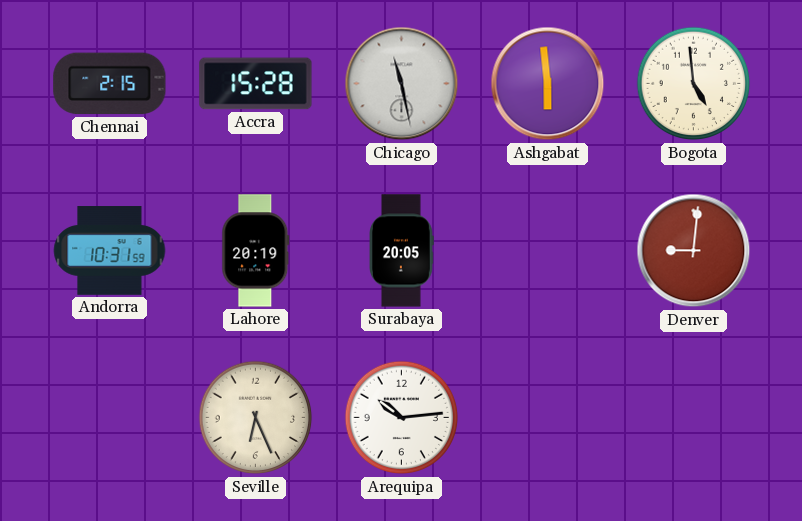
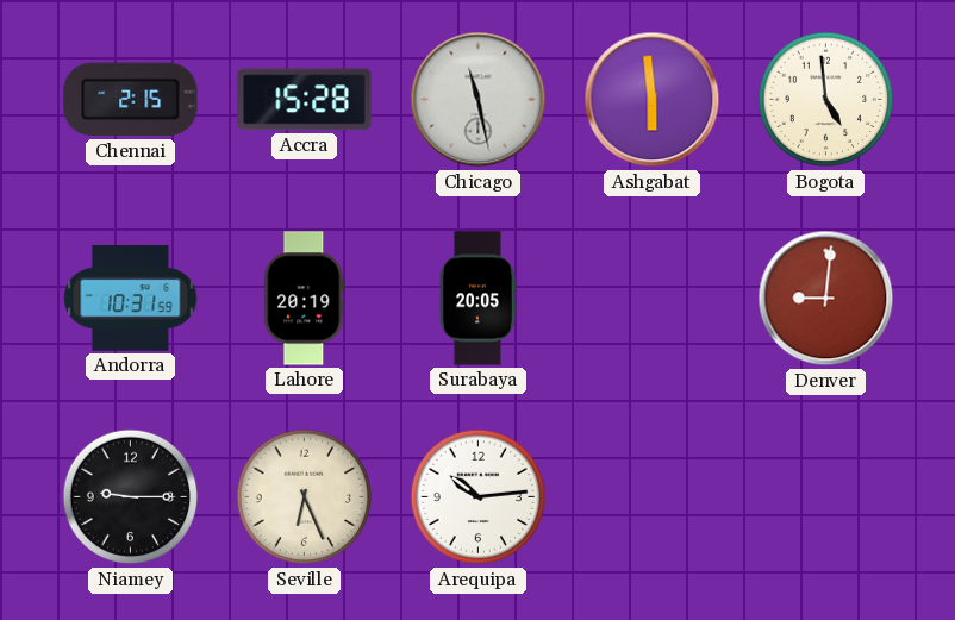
Niamey: none -> 9:15
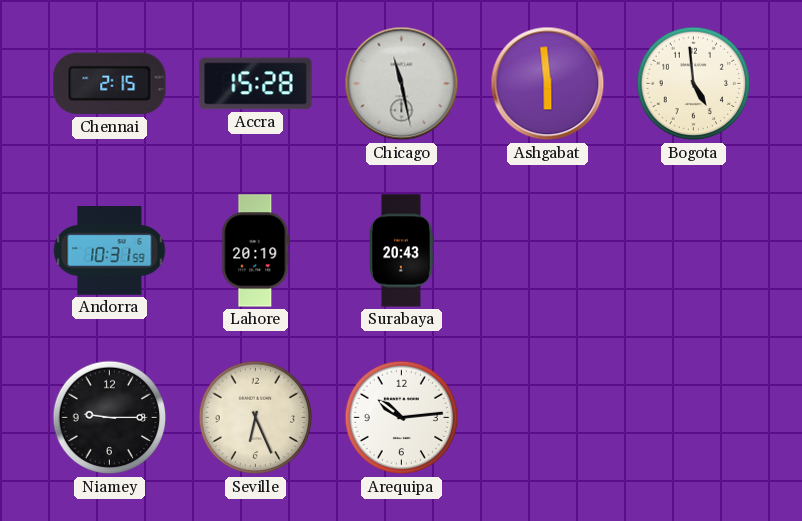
Surabaya: 20:05 -> 20:43
Denver: 9:01 -> none
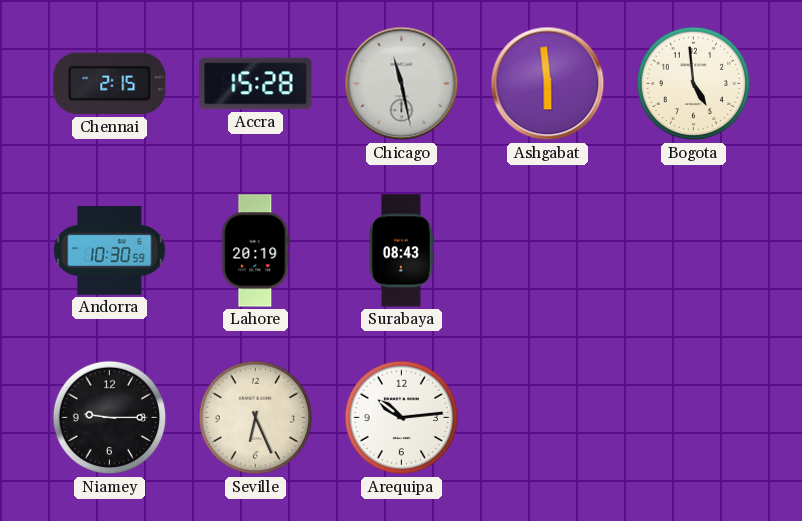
Andorra: 10:31 -> 10:30
Surabaya: 20:43 -> 08:43
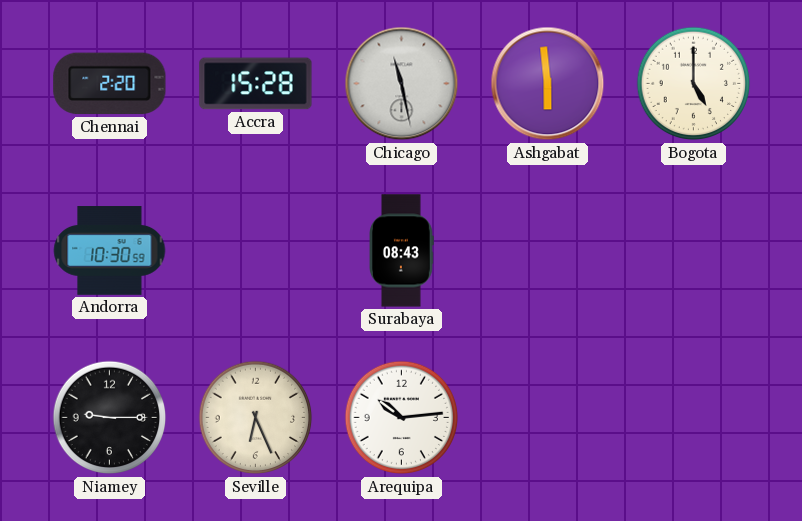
Chennai: 2:15 -> 2:20
Bogota: 4:59 -> 5:00
Lahore: 20:19 -> none
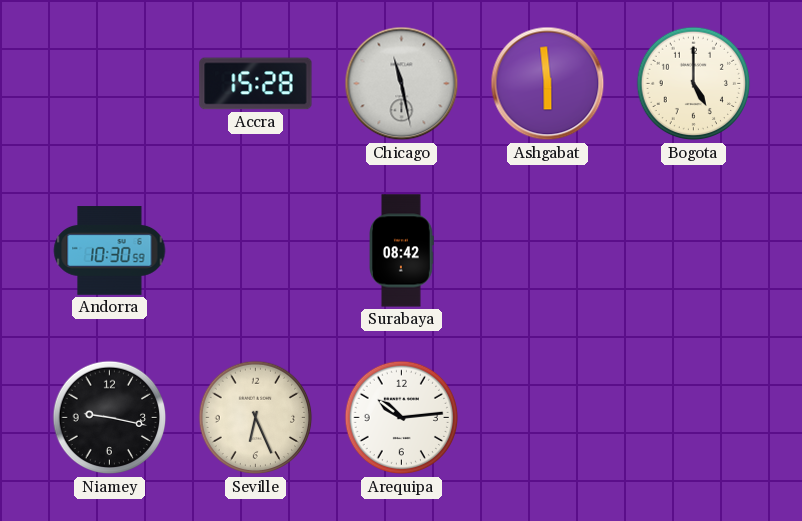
Chennai: 2:20 -> none
Surabaya: 08:43 -> 08:42
Niamey: 9:15 -> 9:17
